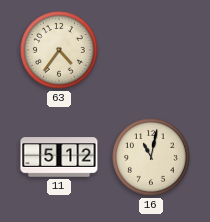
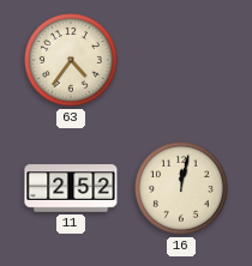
11: 5:12 -> 2:52
16: 11:02 -> 12:02
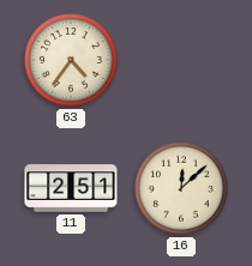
11: 2:52 -> 2:51
16: 12:02 -> 12:08
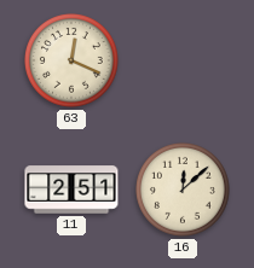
63: 4:36 -> 12:19
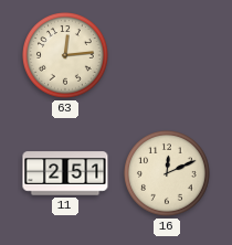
63: 12:19 -> 12:14
16: 12:08 -> 12:11
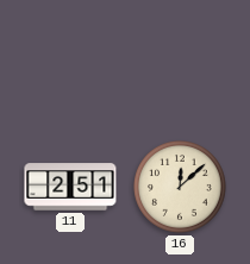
63: 12:14 -> none
16: 12:11 -> 12:08
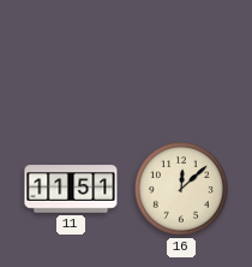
11: 2:51 -> 11:51
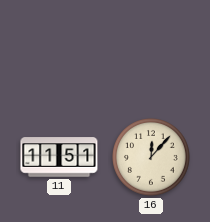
16: 12:08 -> 12:07
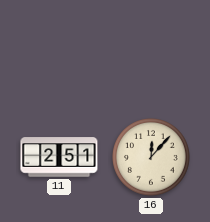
11: 11:51 -> 2:51
